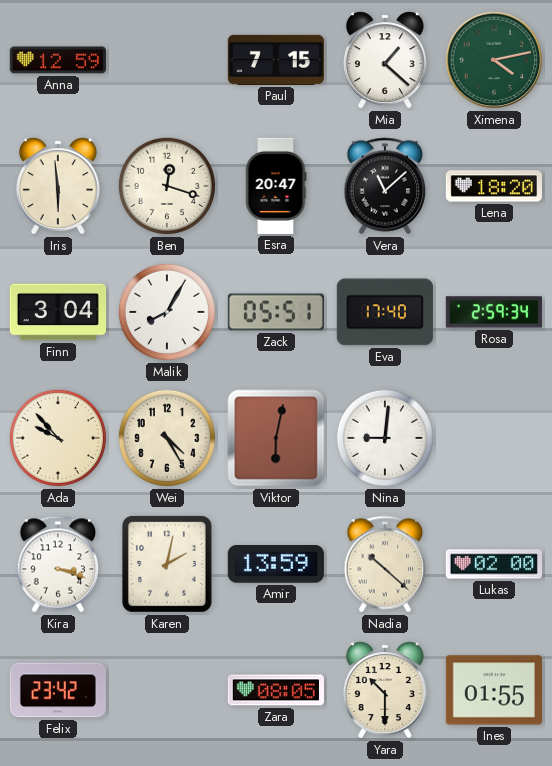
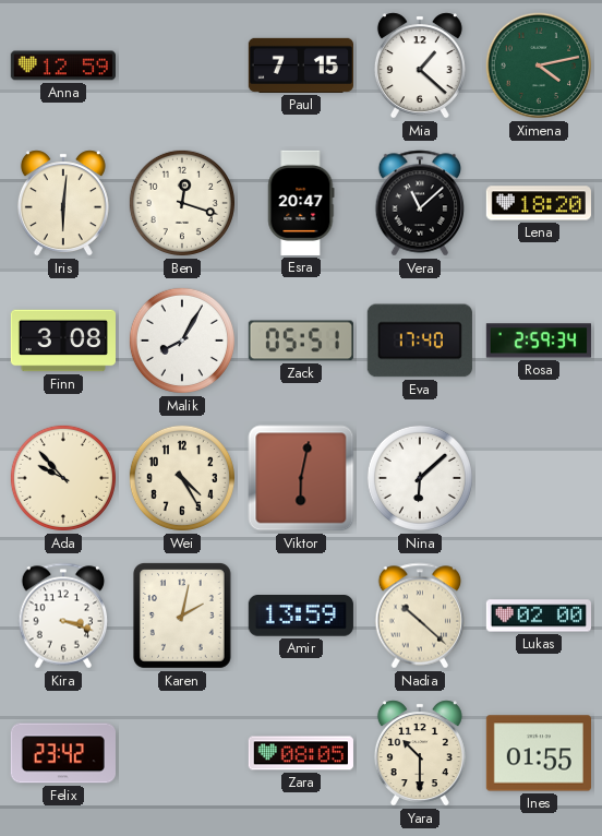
Iris: 5:59 -> 6:01
Finn: 3:04 -> 3:08
Nina: 9:01 -> 6:08
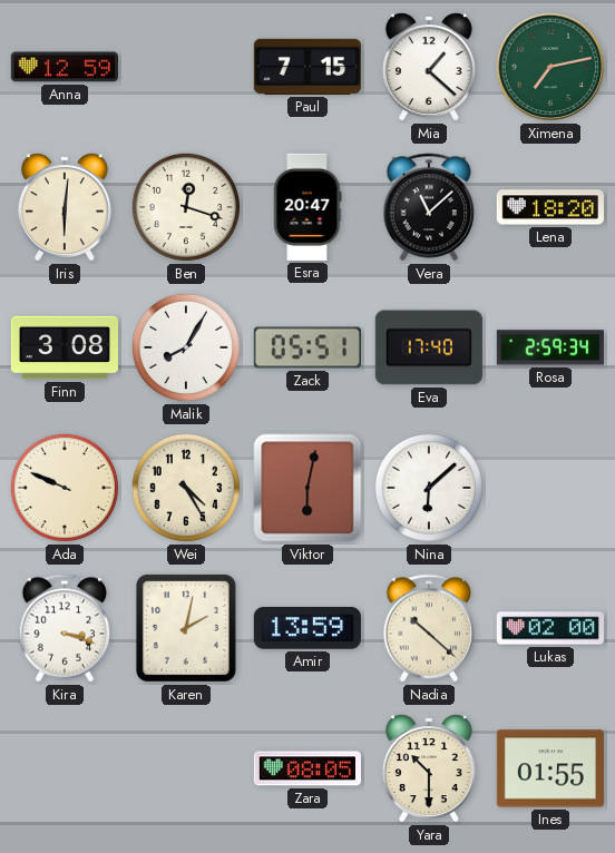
Ximena: 4:13 -> 7:13
Ada: 9:53 -> 9:49
Felix: 23:42 -> none
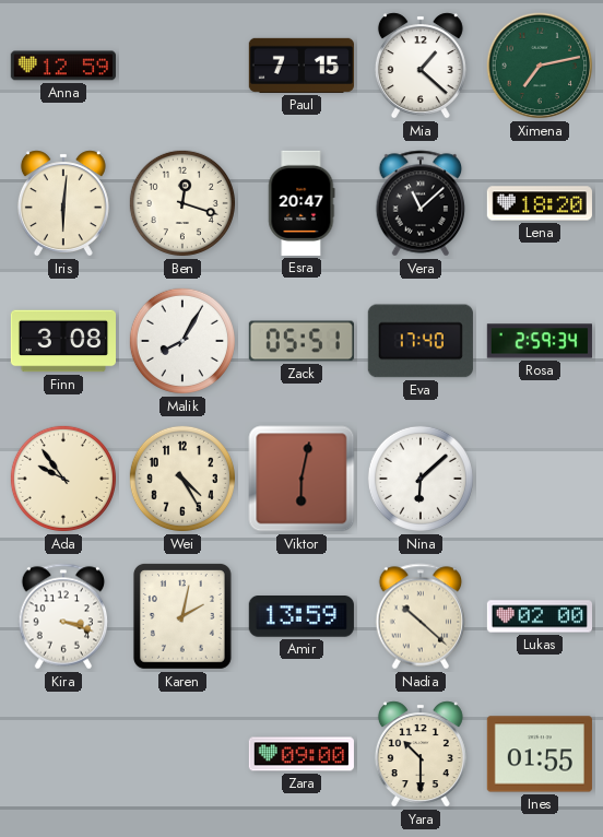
Ada: 9:49 -> 9:54
Zara: 08:05 -> 09:00
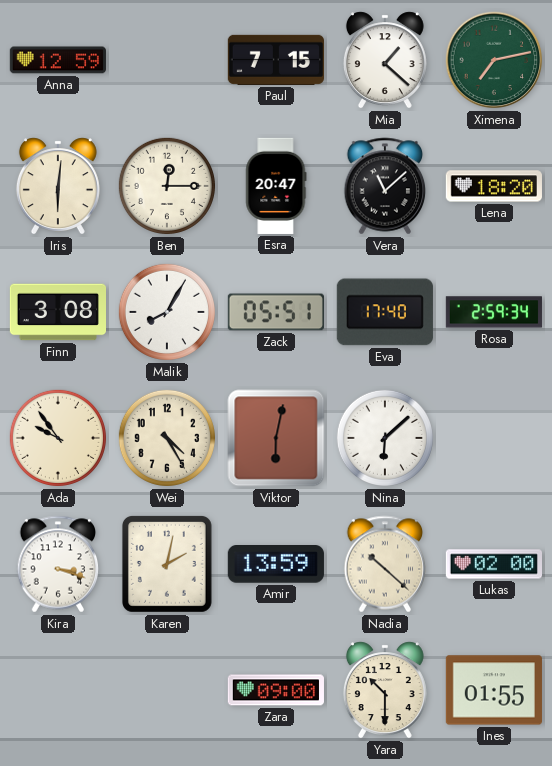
Ben: 12:18 -> 12:15
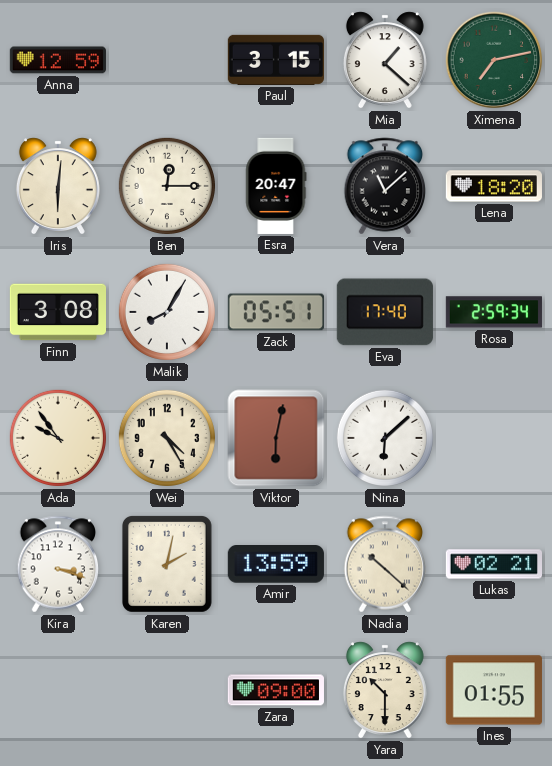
Paul: 7:15 -> 3:15
Lukas: 02:00 -> 02:21
